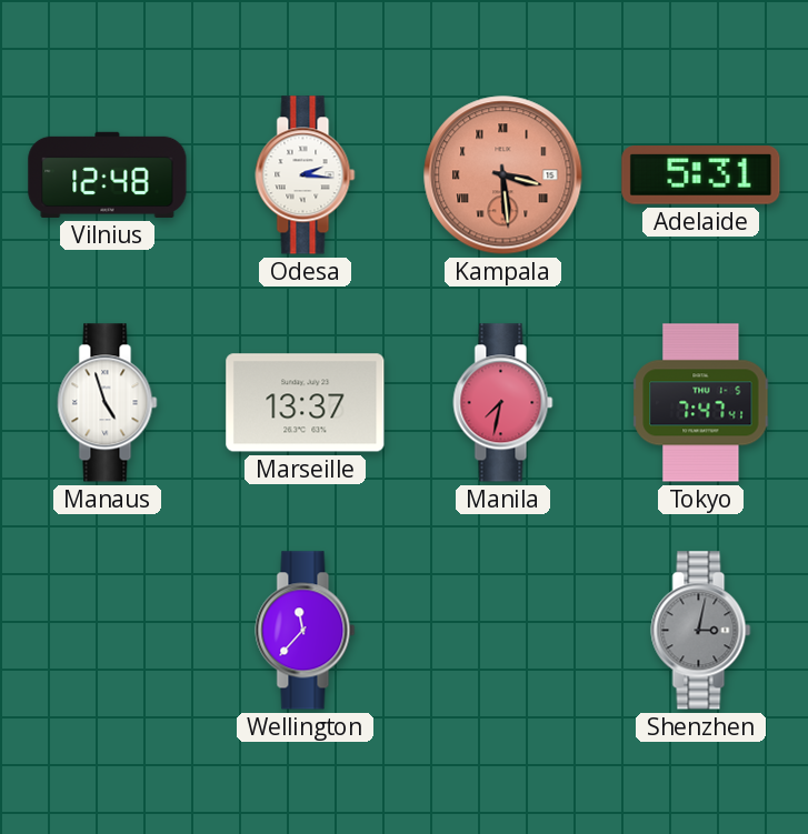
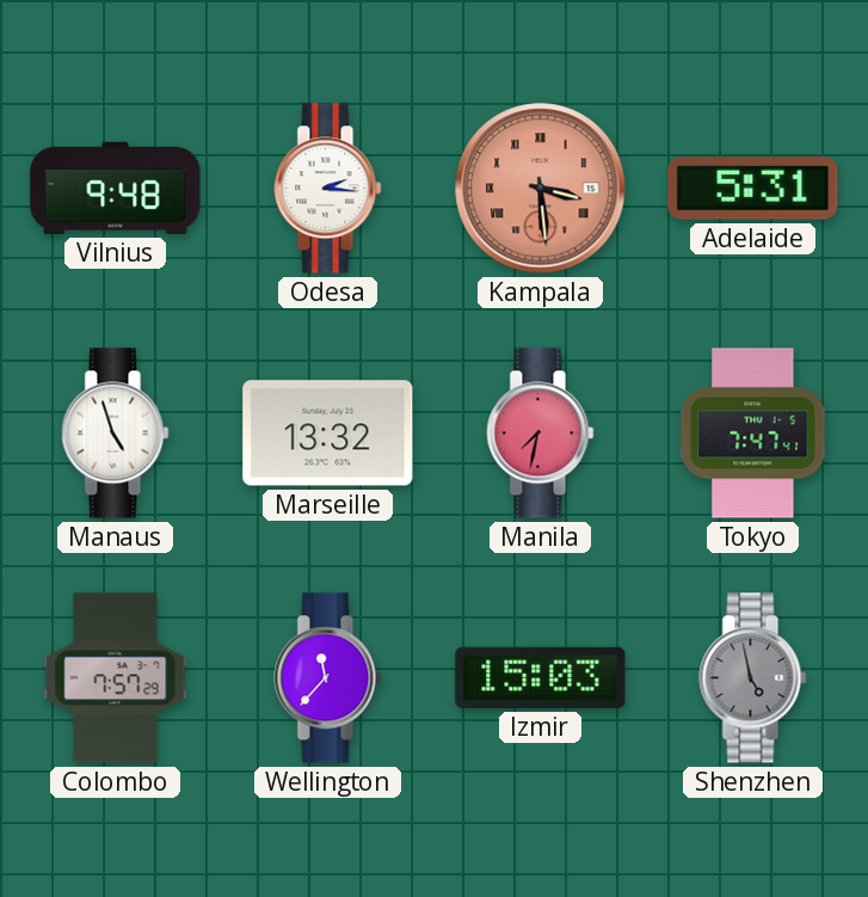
Vilnius: 12:48 -> 9:48
Marseille: 13:37 -> 13:32
Colombo: none -> 7:57
Izmir: none -> 15:03
Shenzhen: 3:02 -> 4:58
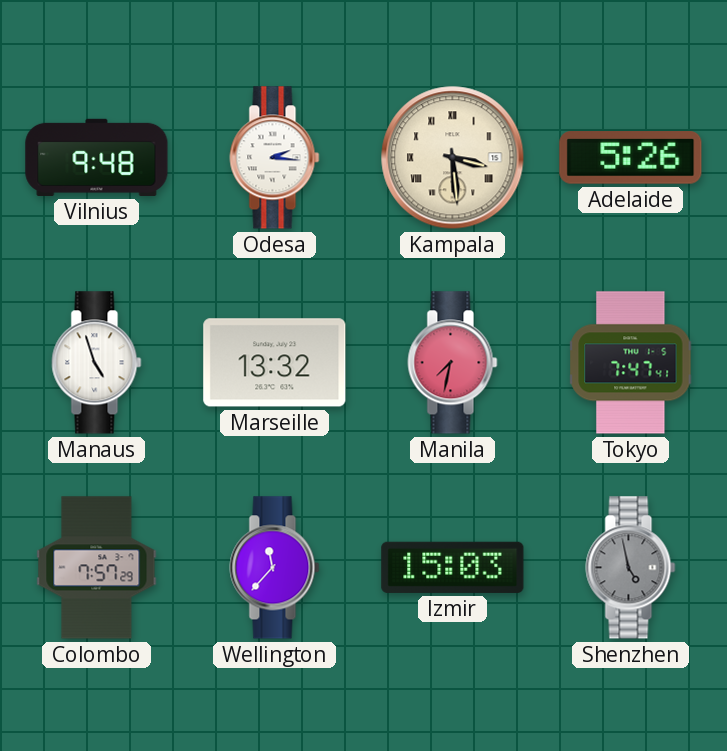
Kampala dial: salmon -> cream
Adelaide: 5:31 -> 5:26
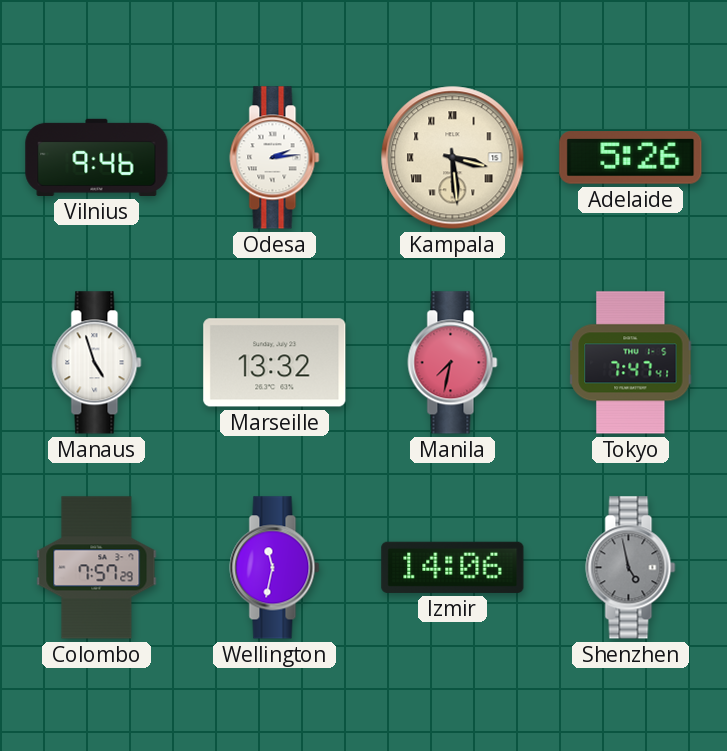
Vilnius: 9:48 -> 9:46
Odesa: 2:16 -> 2:14
Wellington: 11:37 -> 11:32
Izmir: 15:03 -> 14:06
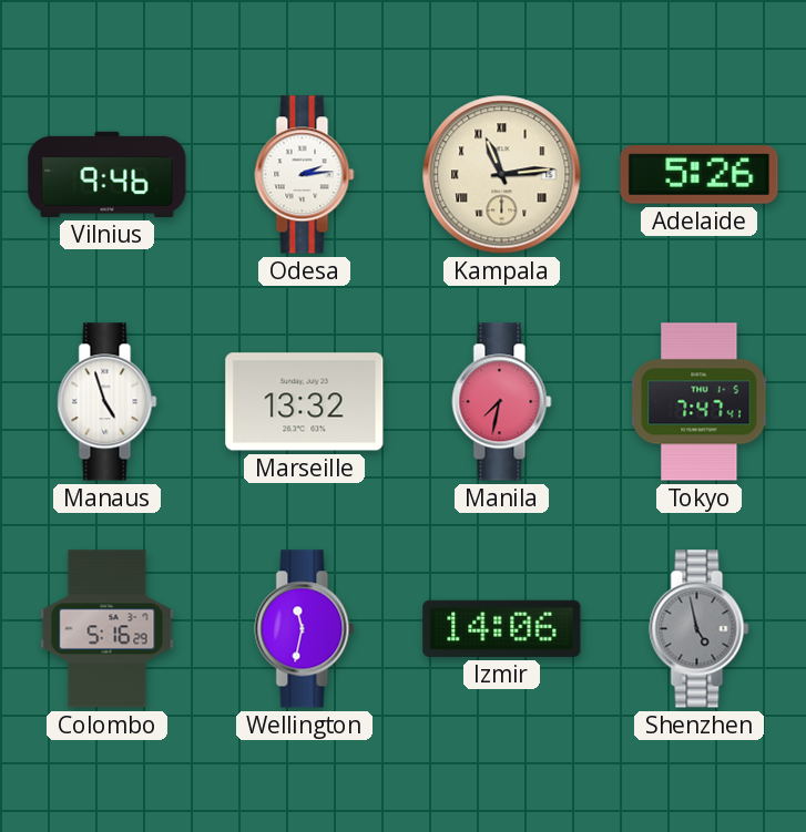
Kampala: 3:29 -> 11:14
Colombo: 7:57 -> 5:16
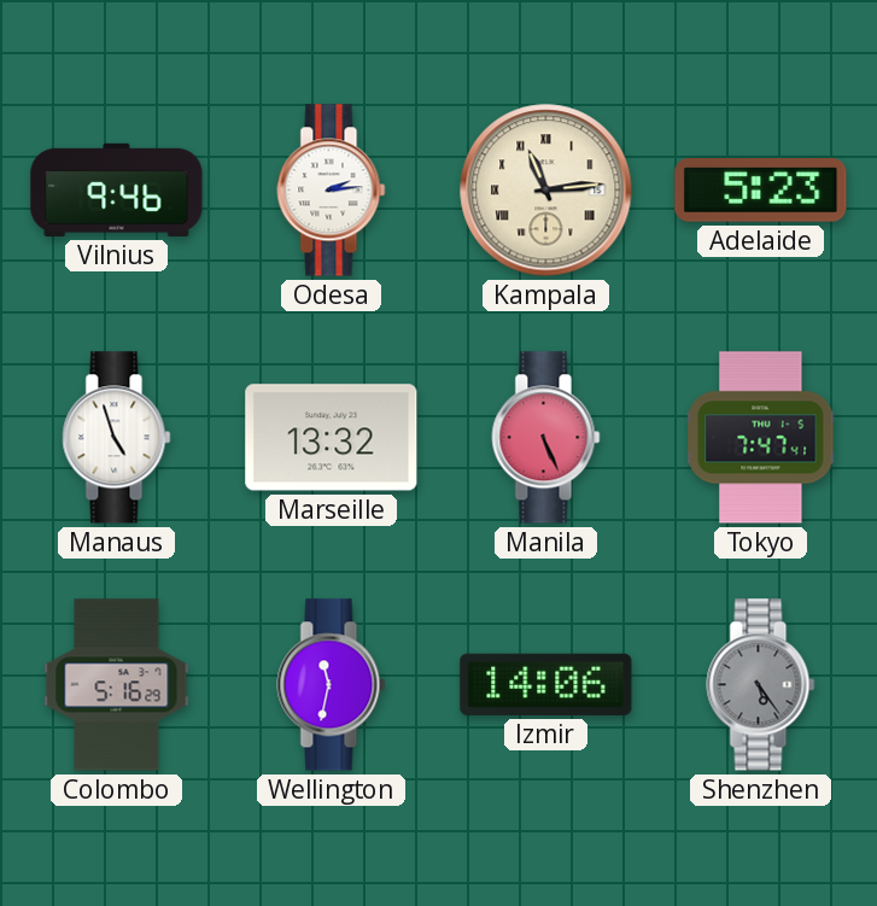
Adelaide: 5:26 -> 5:23
Manila: 7:32 -> 5:26
Shenzhen: 4:58 -> 5:24
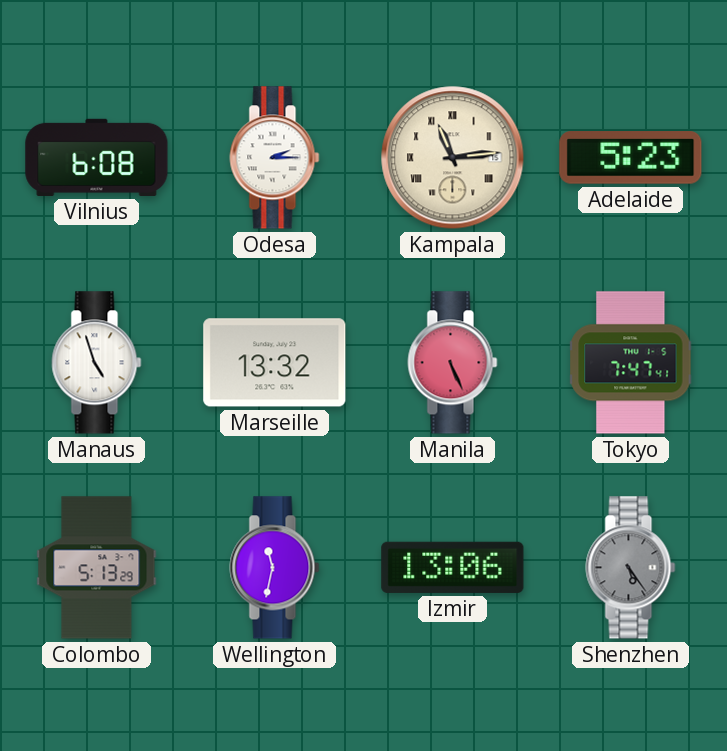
Vilnius: 9:46 -> 6:08
Odesa: 2:14 -> 2:15
Colombo: 5:16 -> 5:13
Izmir: 14:06 -> 13:06
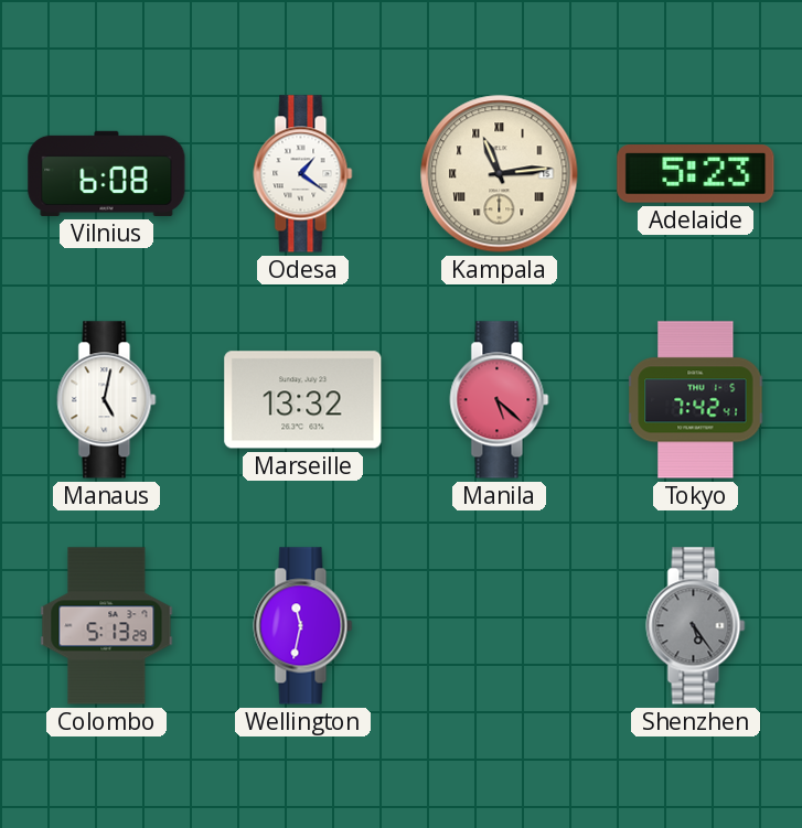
Odesa: 2:15 -> 1:21
Manaus: 4:57 -> 5:02
Manila: 5:26 -> 5:22
Tokyo: 7:47 -> 7:42
Izmir: 13:06 -> none
